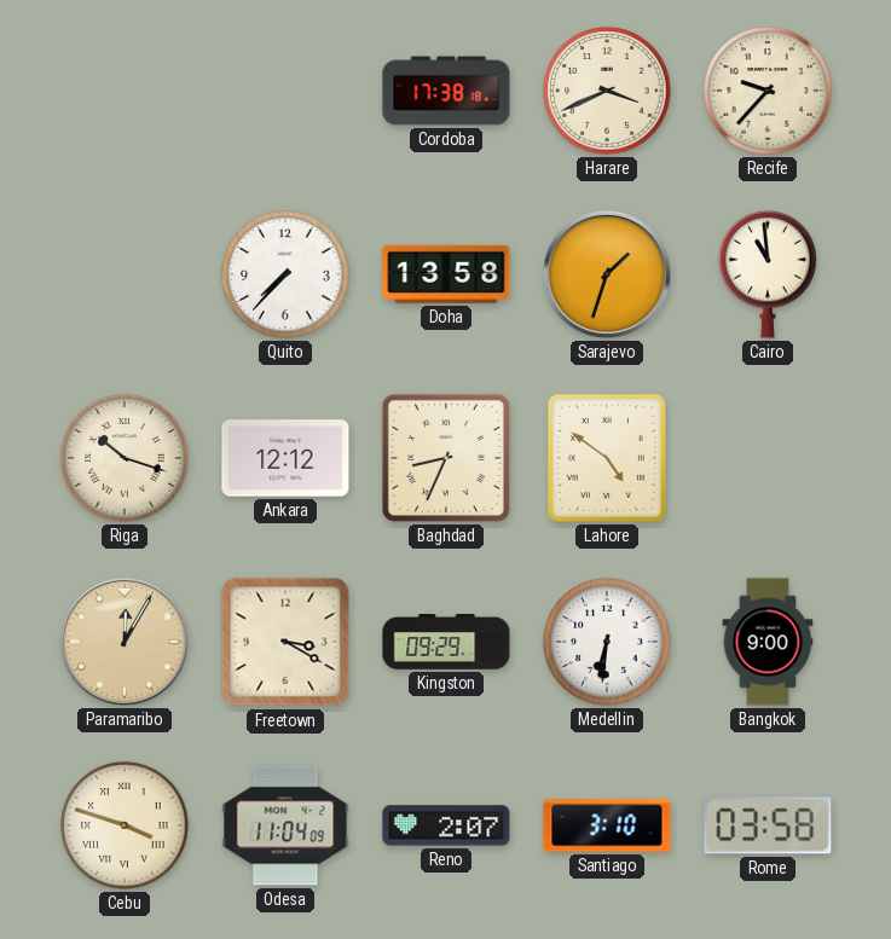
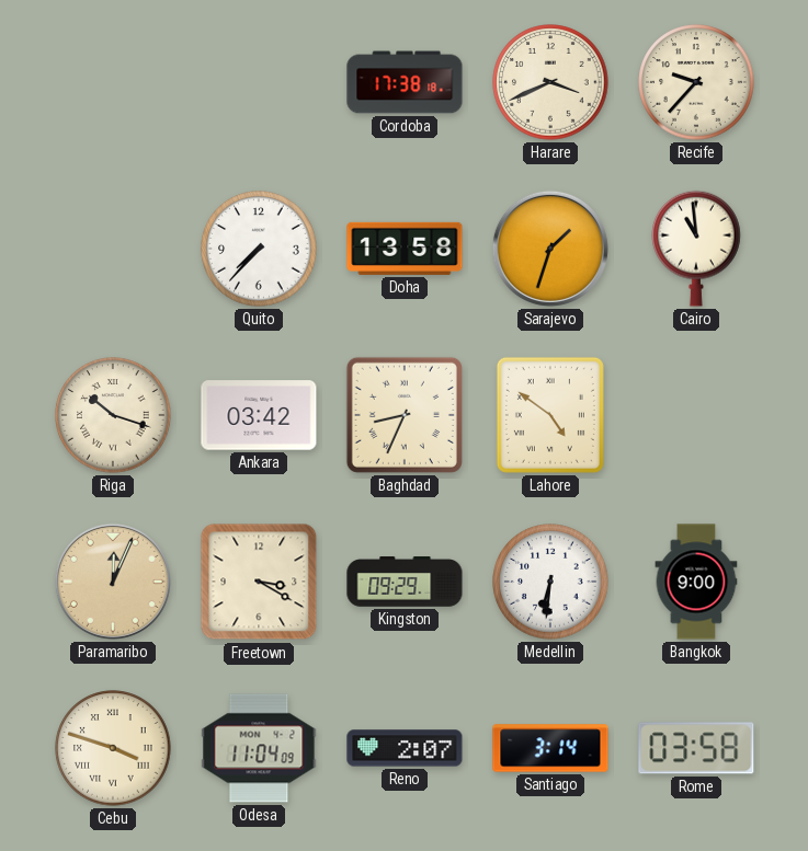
Ankara: 12:12 -> 03:42
Paramaribo: 12:05 -> 12:04
Santiago: 3:10 -> 3:14
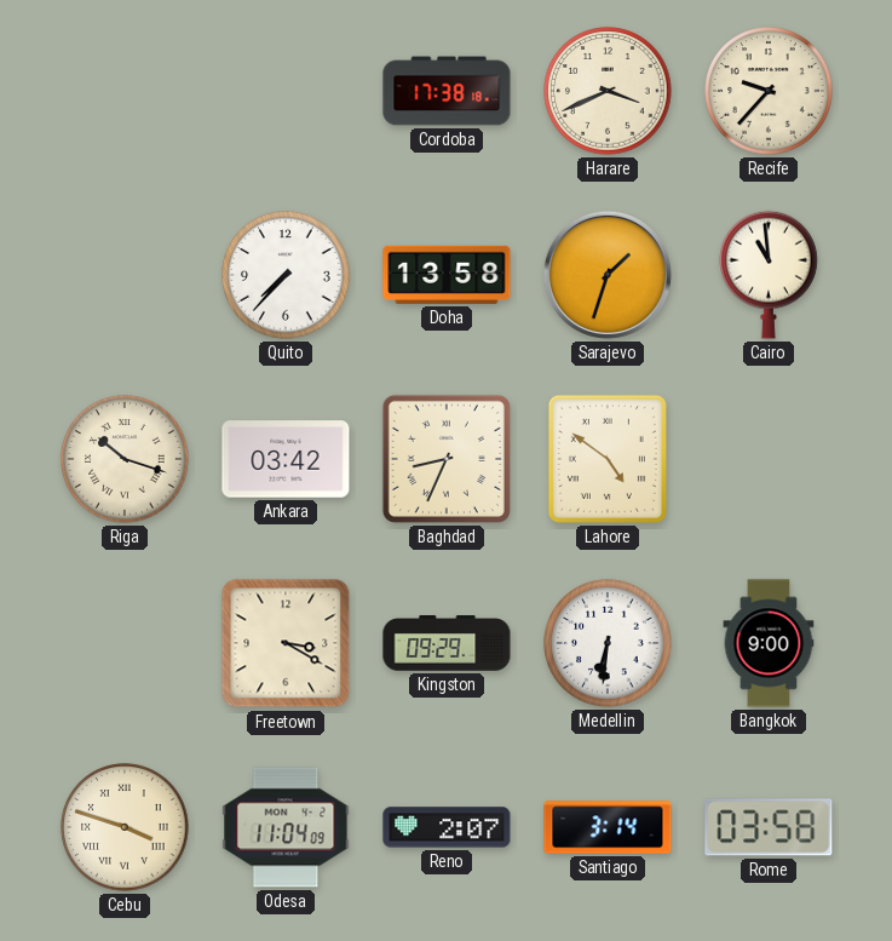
Paramaribo: 12:04 -> none
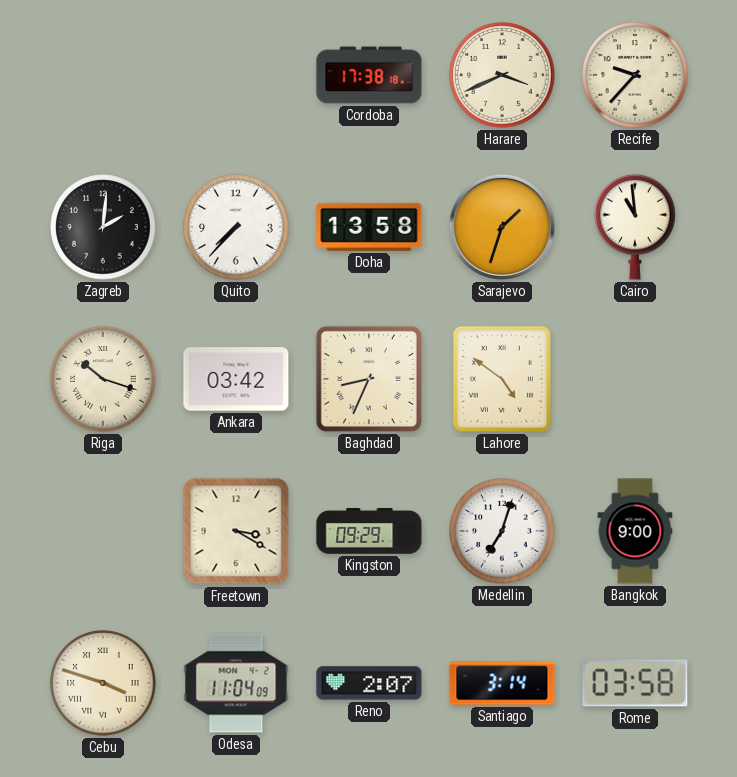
Zagreb: none -> 2:01
Medellin: 6:31 -> 7:03
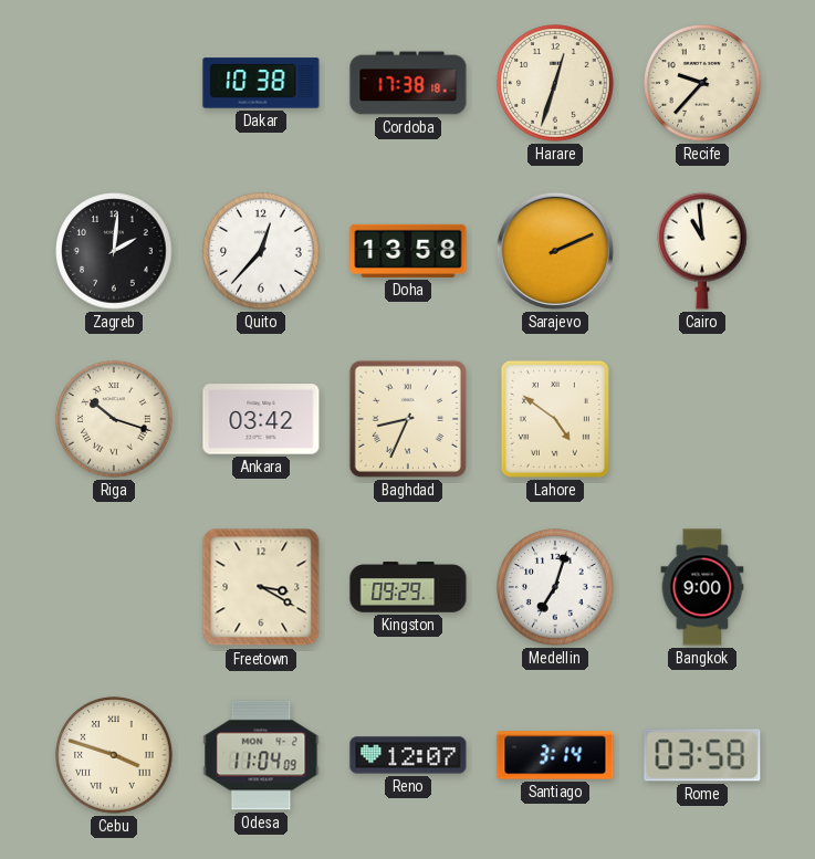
Dakar: none -> 10:38
Harare: 3:41 -> 12:33
Quito: 7:37 -> 12:37
Sarajevo: 1:33 -> 2:11
Reno: 2:07 -> 12:07
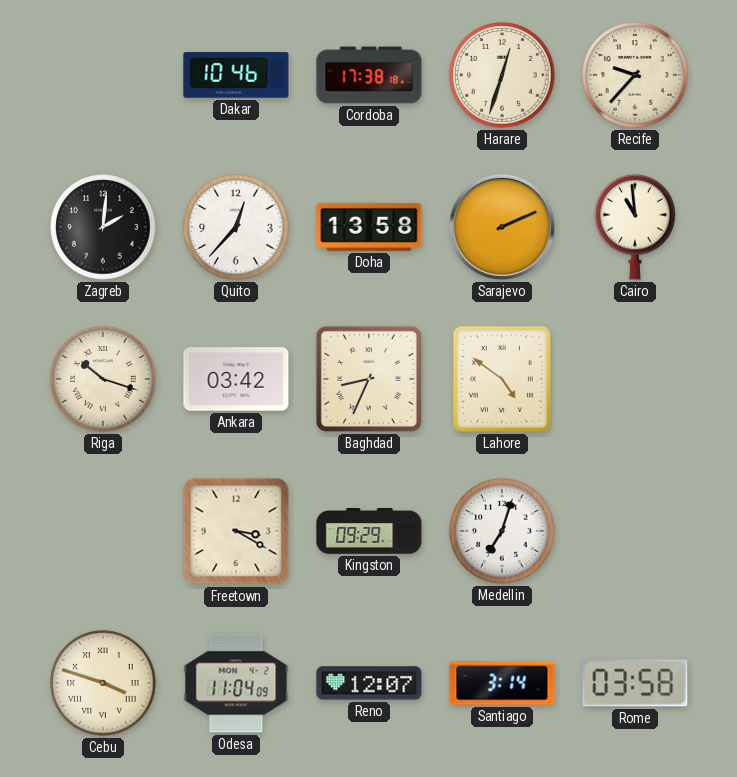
Dakar: 10:38 -> 10:46
Bangkok: 9:00 -> none
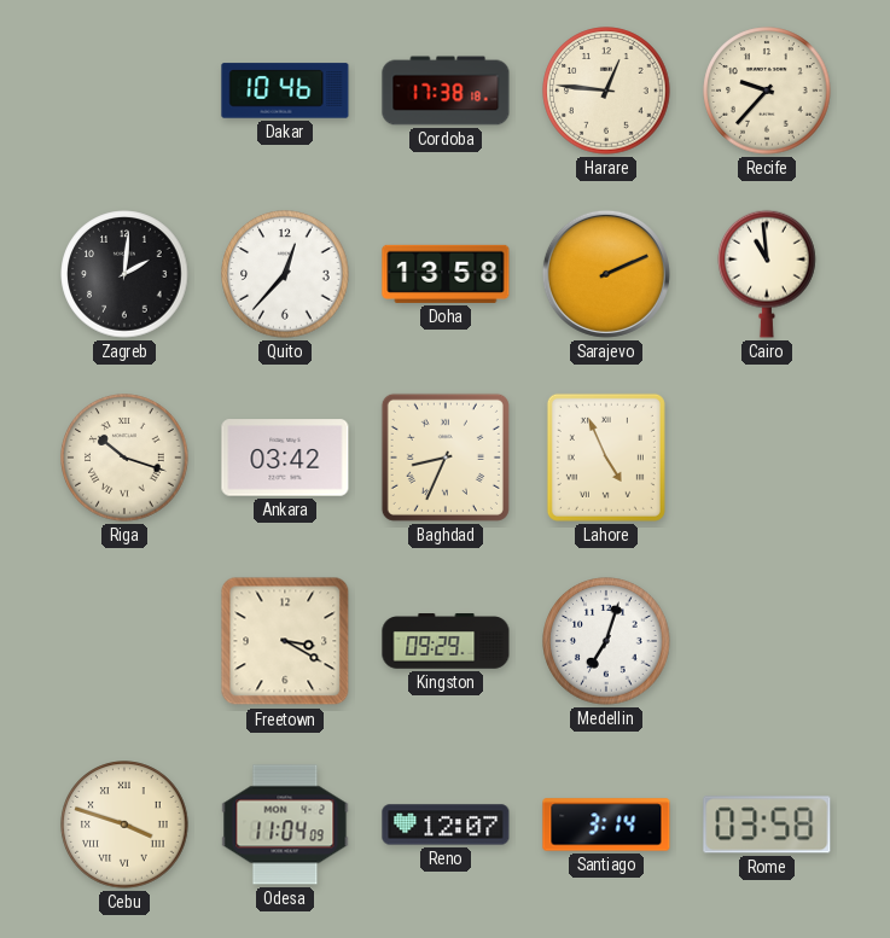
Harare: 12:33 -> 12:46
Lahore: 4:51 -> 4:56
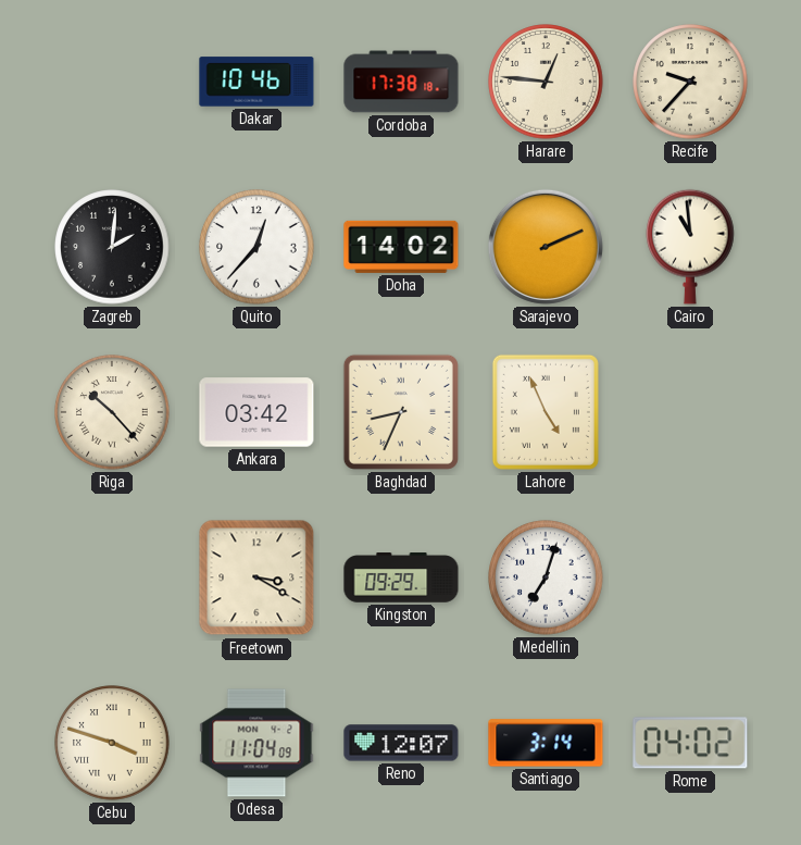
Doha: 13:58 -> 14:02
Riga: 10:18 -> 10:23
Rome: 03:58 -> 04:02
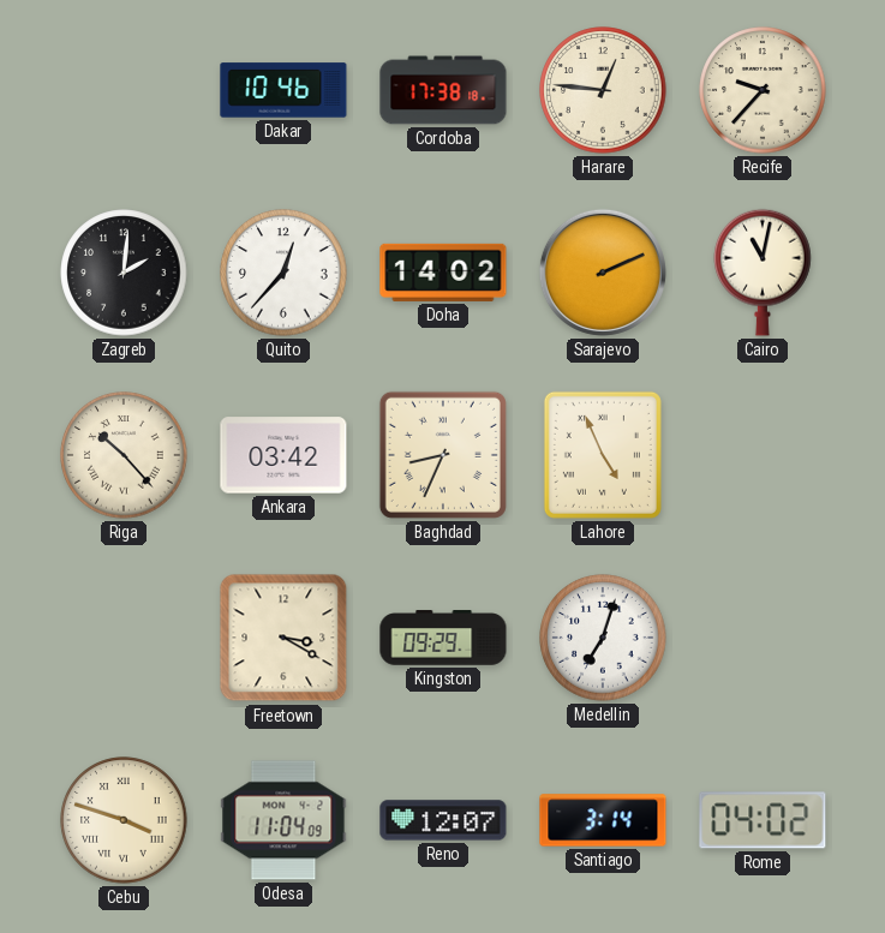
Cairo: 10:59 -> 11:02
